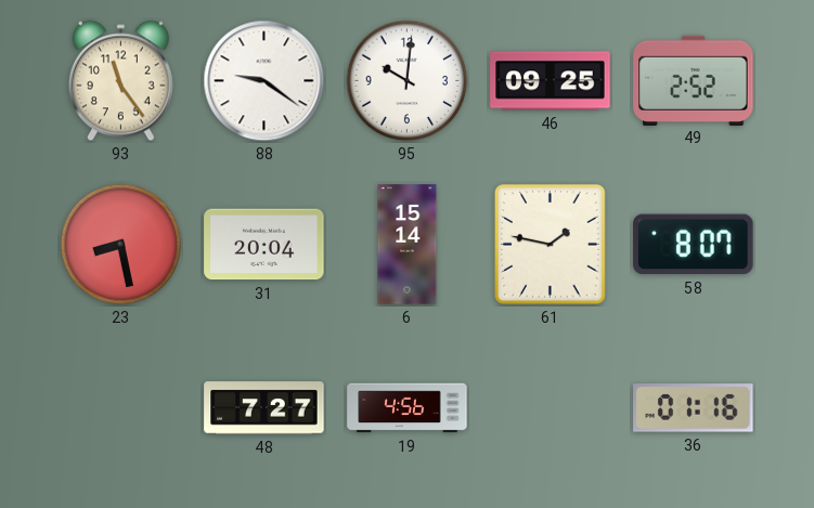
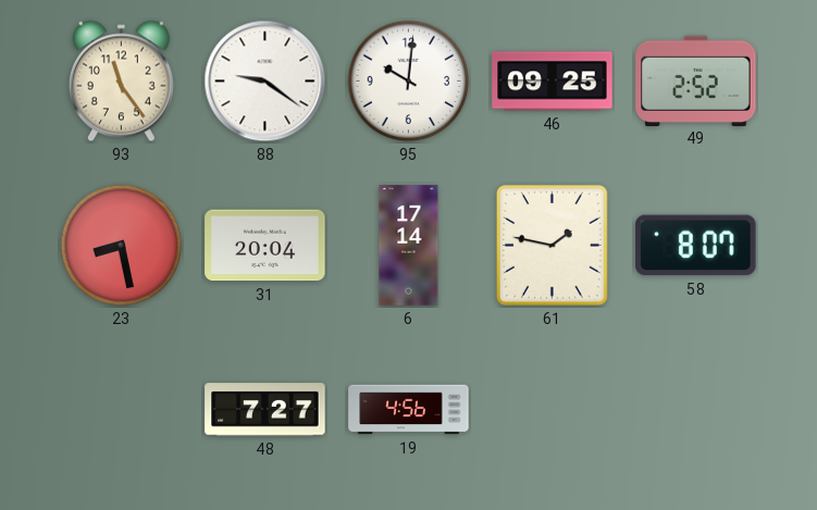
6: 15:14 -> 17:14
36: 01:16 -> none
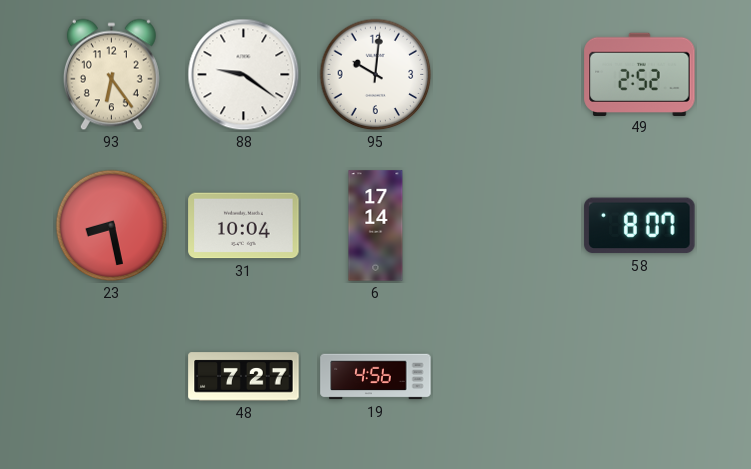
93: 11:24 -> 6:24
46: 09:25 -> none
31: 20:04 -> 10:04
61: 1:47 -> none
